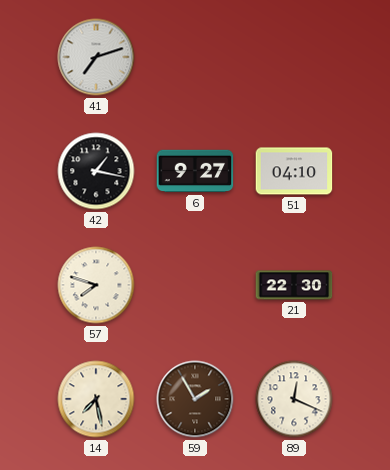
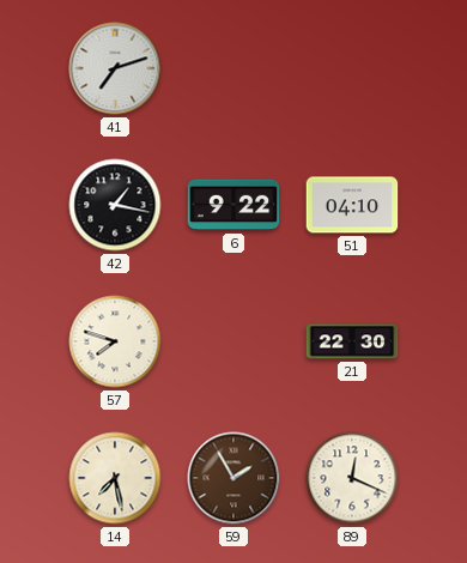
6: 9:27 -> 9:22
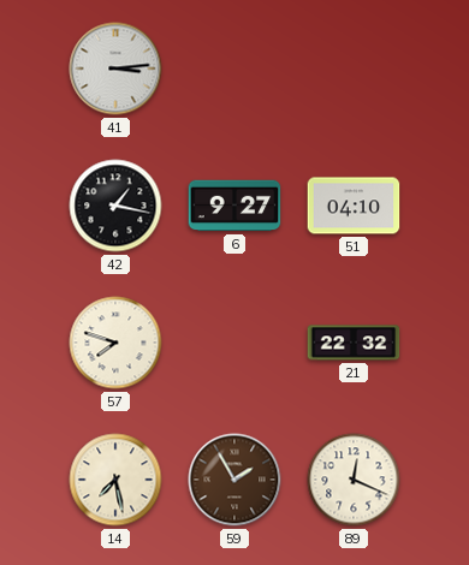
41: 7:12 -> 3:14
6: 9:22 -> 9:27
21: 22:30 -> 22:32
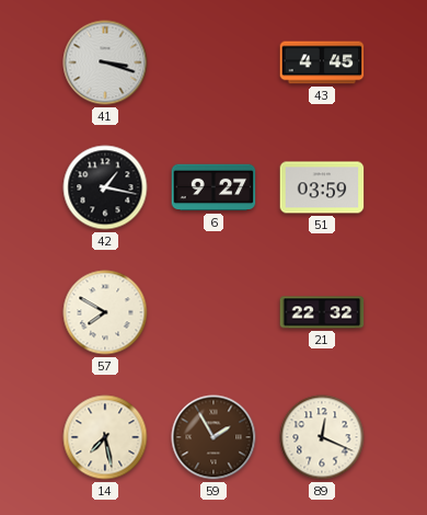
41: 3:14 -> 3:18
43: none -> 4:45
51: 04:10 -> 03:59
57: 7:48 -> 7:50
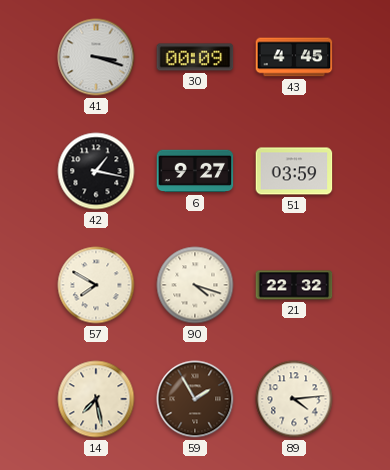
30: none -> 00:09
90: none -> 4:18
89: 12:19 -> 4:14
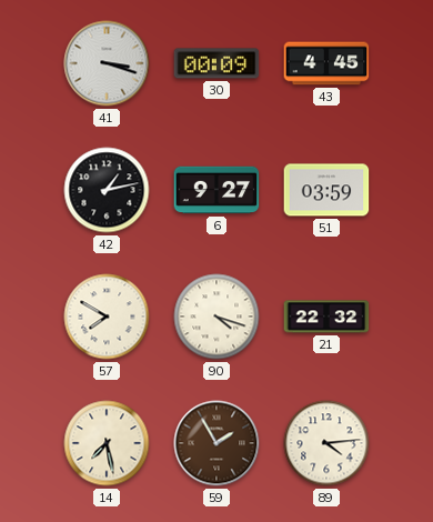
42: 1:17 -> 1:13
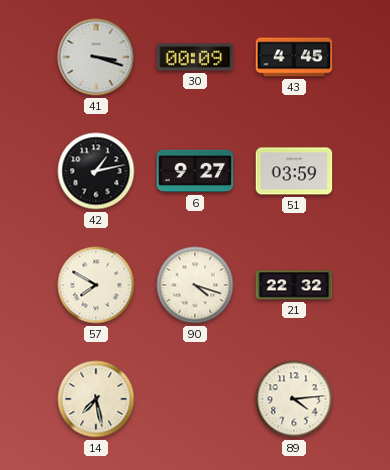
59: 1:55 -> none
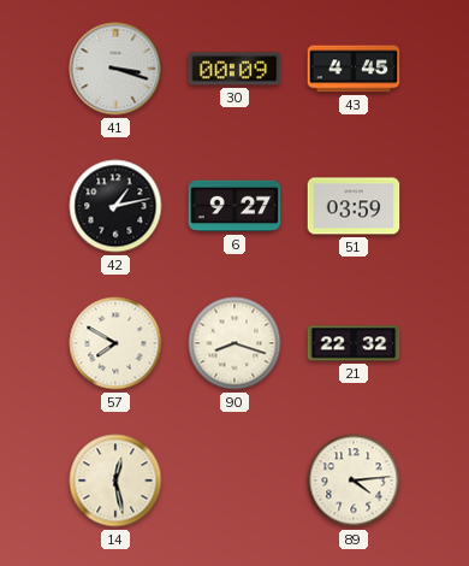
90: 4:18 -> 8:18
14: 7:28 -> 12:28
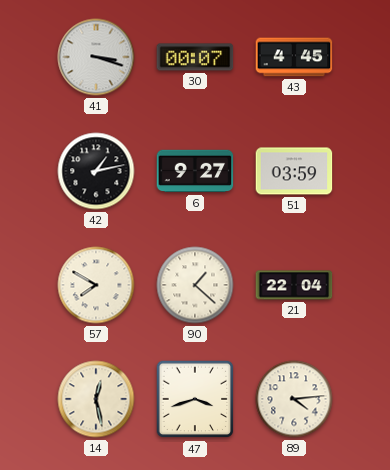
30: 00:09 -> 00:07
90: 8:18 -> 1:22
21: 22:32 -> 22:04
47: none -> 3:42
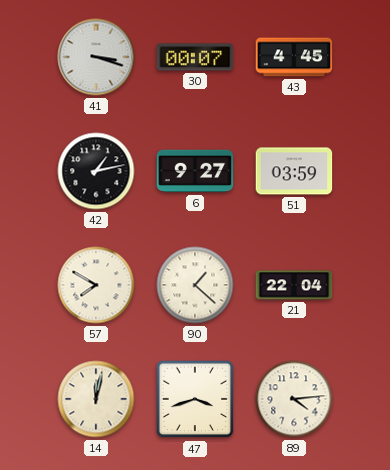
14: 12:28 -> 12:02
